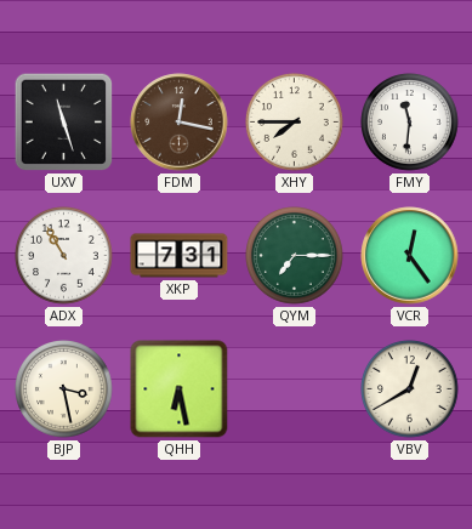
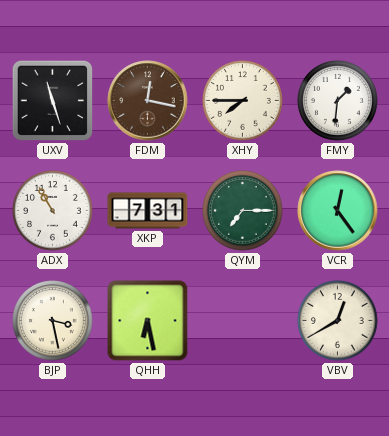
FMY: 11:31 -> 1:31
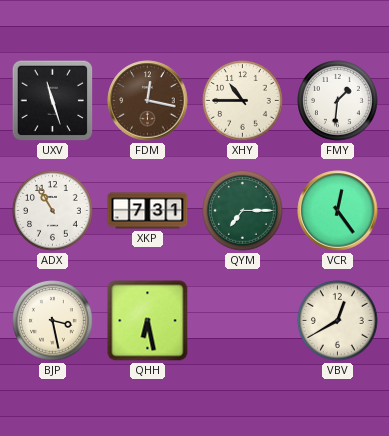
XHY: 7:45 -> 10:45
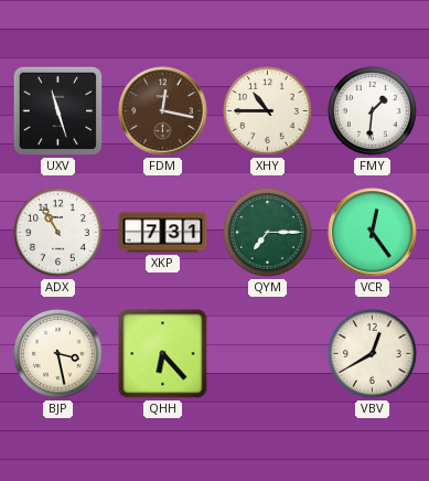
QHH: 6:28 -> 6:23
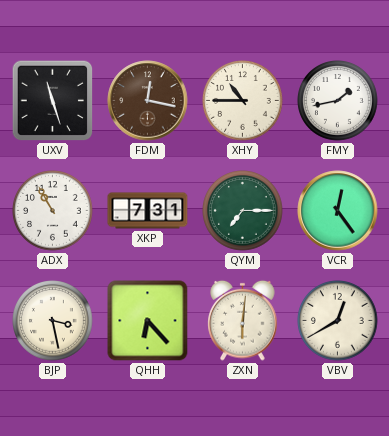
FMY: 1:31 -> 1:43
ZXN: none -> 6:01
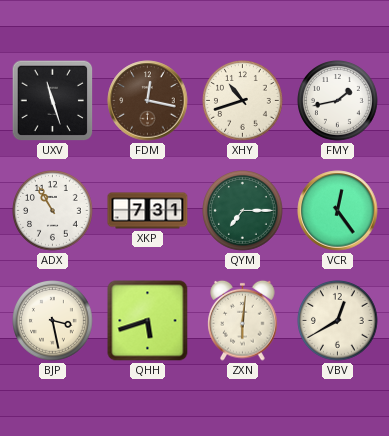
XHY: 10:45 -> 10:42
QHH: 6:23 -> 5:42
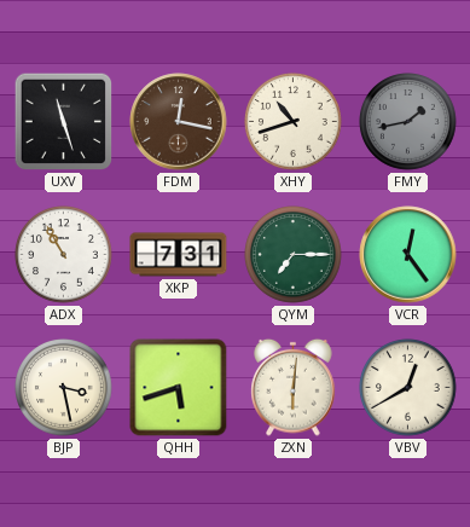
FMY dial: white -> grey
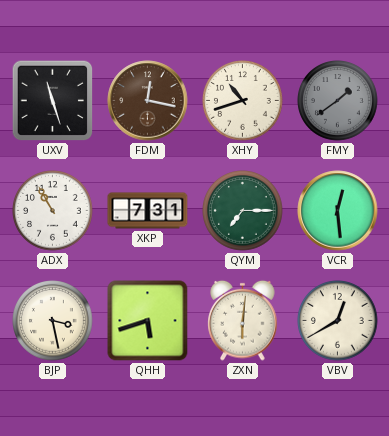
FMY: 1:43 -> 1:39
VCR: 12:24 -> 12:29
